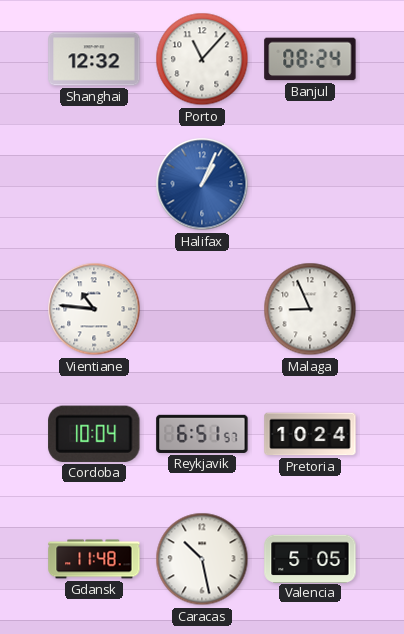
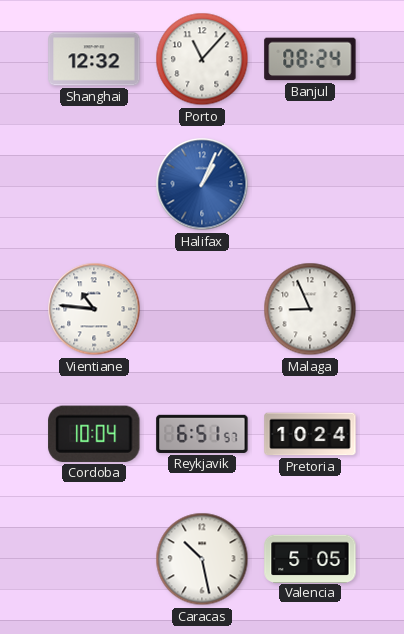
Gdansk: 11:48 -> none
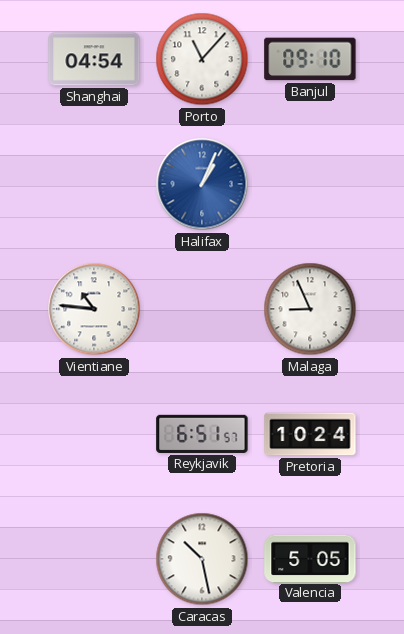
Shanghai: 12:32 -> 04:54
Banjul: 08:24 -> 09:10
Cordoba: 10:04 -> none
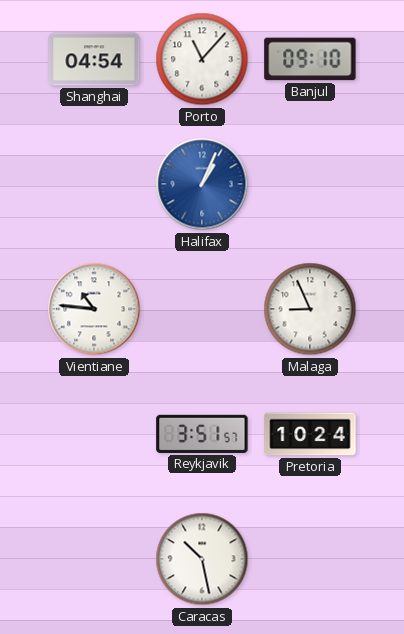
Reykjavik: 6:51 -> 3:51
Valencia: 5:05 -> none
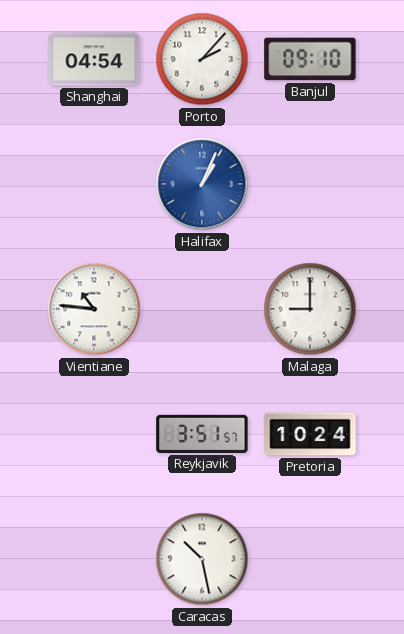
Porto: 11:07 -> 2:07
Malaga: 8:56 -> 9:00
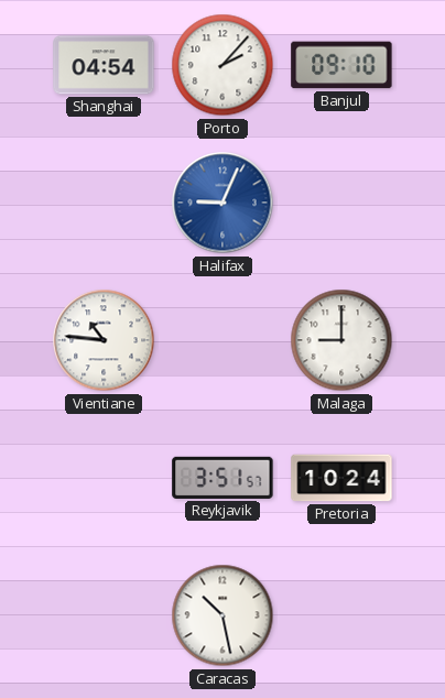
Halifax: 1:04 -> 9:04
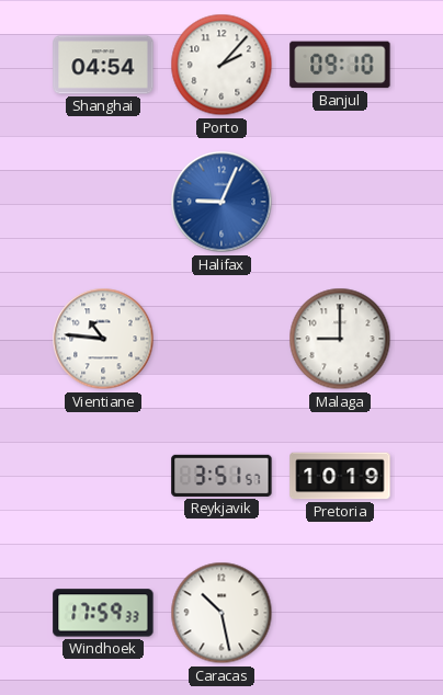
Pretoria: 10:24 -> 10:19
Windhoek: none -> 17:59
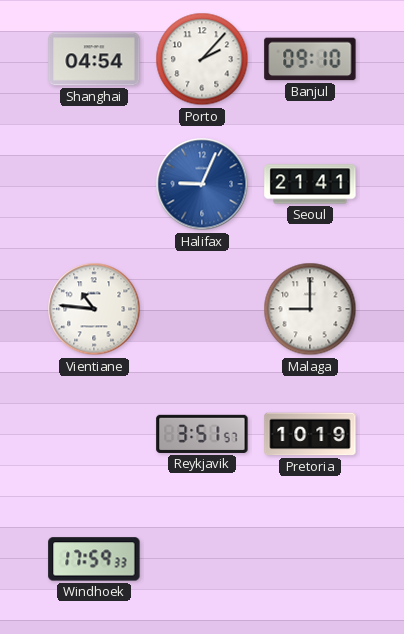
Seoul: none -> 21:41
Caracas: 10:28 -> none
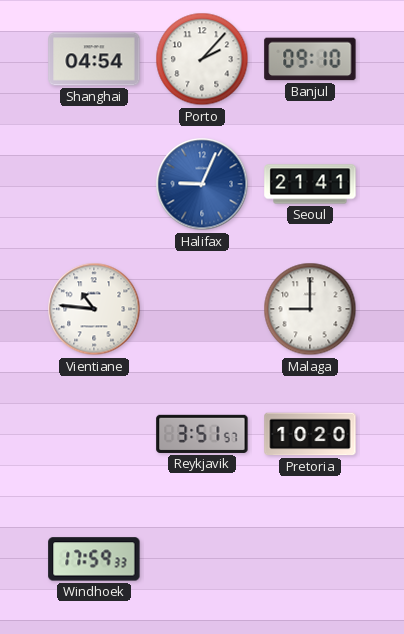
Pretoria: 10:19 -> 10:20
